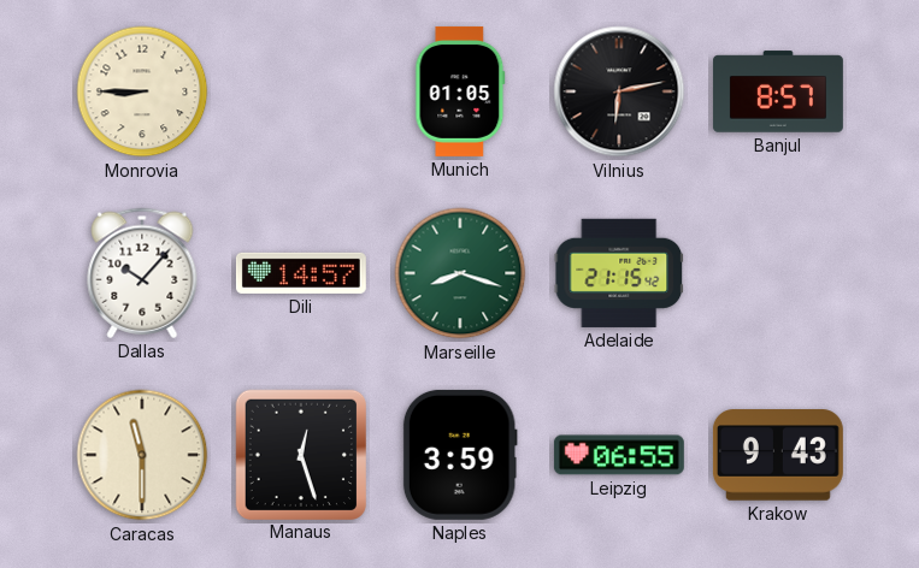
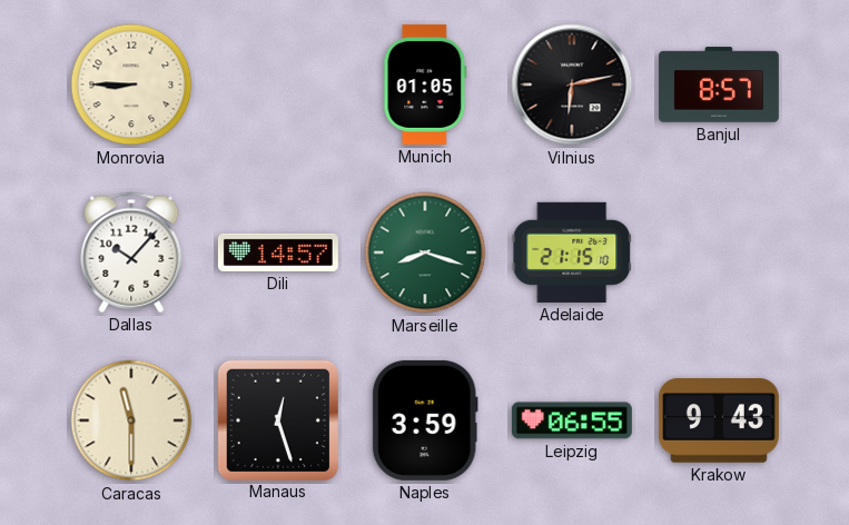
Adelaide: 21:15:42 -> 21:15:10
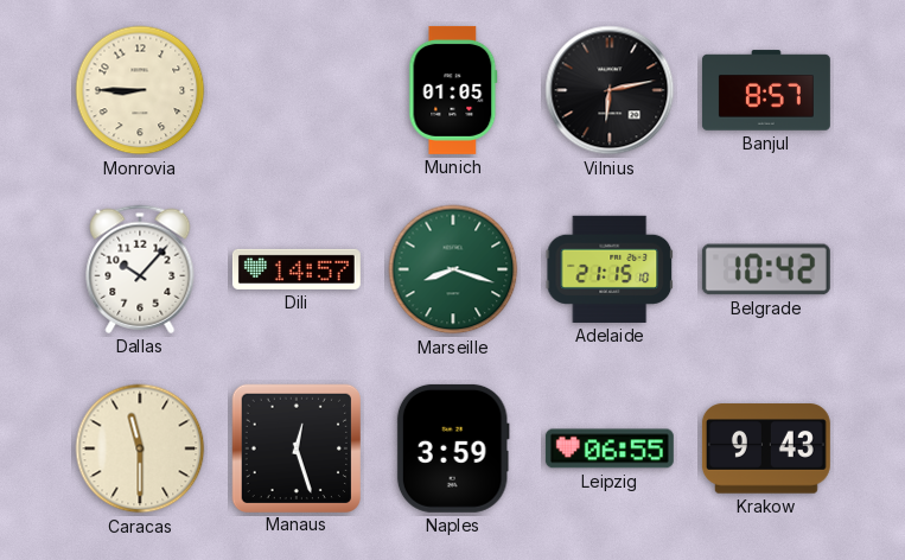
Belgrade: none -> 10:42
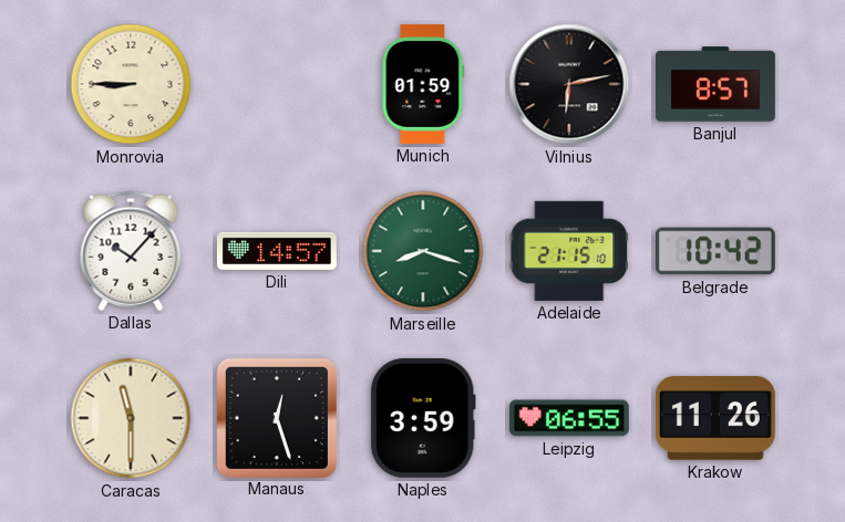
Munich: 01:05 -> 01:59
Krakow: 9:43 -> 11:26
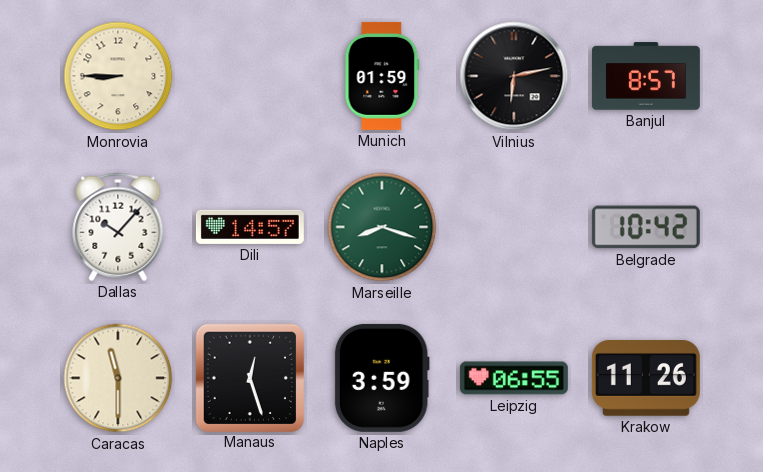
Adelaide: 21:15 -> none
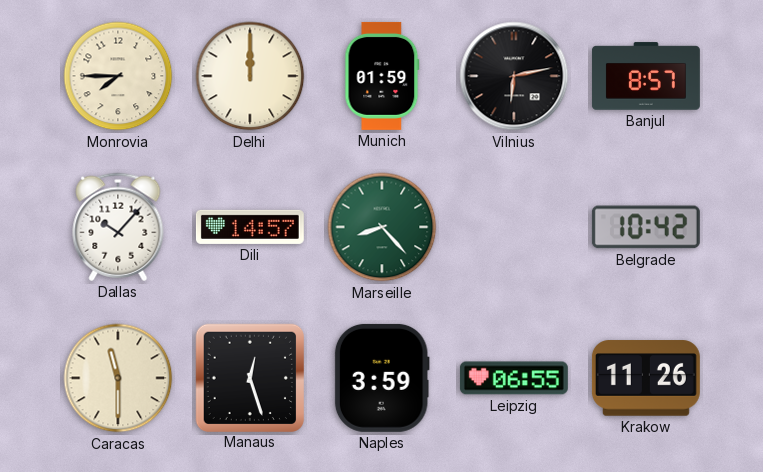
Monrovia: 8:45 -> 7:45
Delhi: none -> 12:00
Marseille: 8:18 -> 8:23
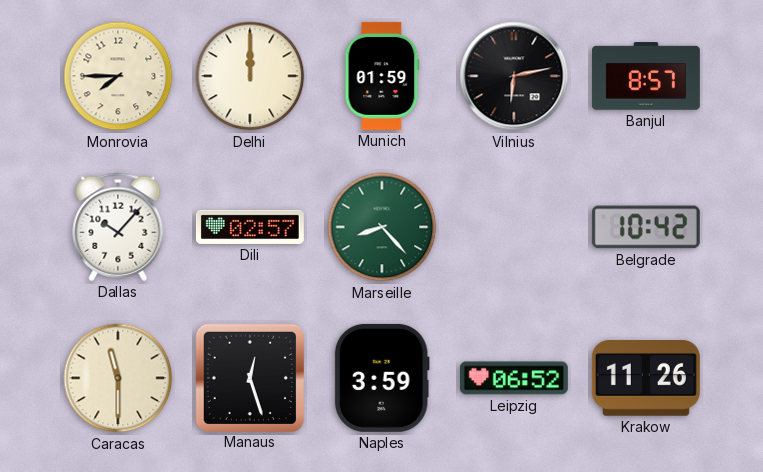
Dili: 14:57 -> 02:57
Leipzig: 06:55 -> 06:52
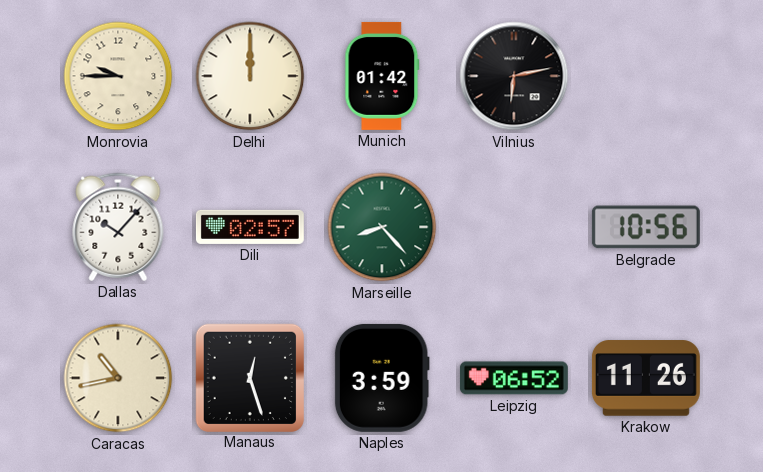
Monrovia: 7:45 -> 9:45
Munich: 01:59 -> 01:42
Banjul: 8:57 -> none
Belgrade: 10:42 -> 10:56
Caracas: 11:30 -> 10:43
